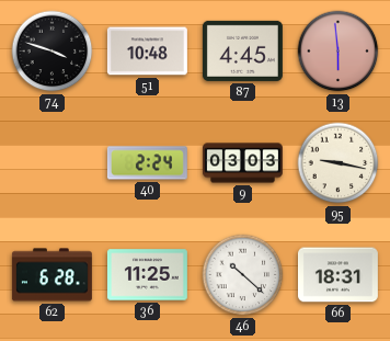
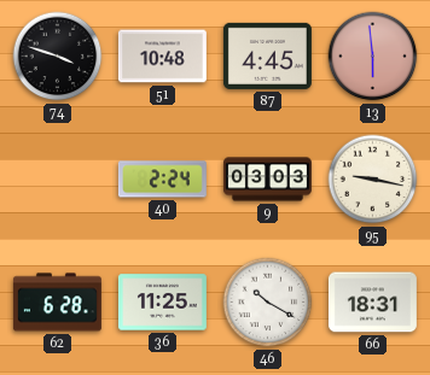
46: 10:22 -> 10:20
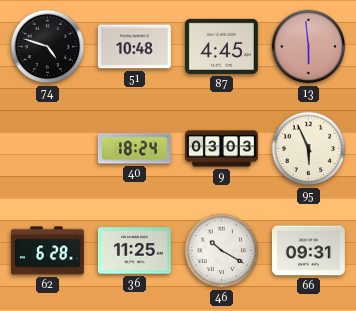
74: 3:48 -> 4:48
40: 2:24 -> 18:24
95: 9:17 -> 5:56
66: 18:31 -> 09:31
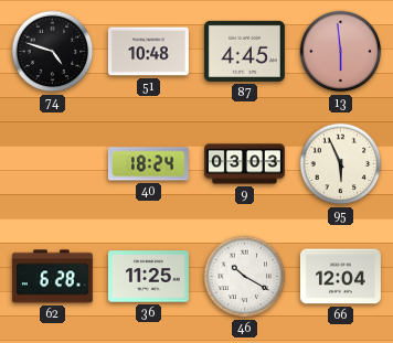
66: 09:31 -> 12:04
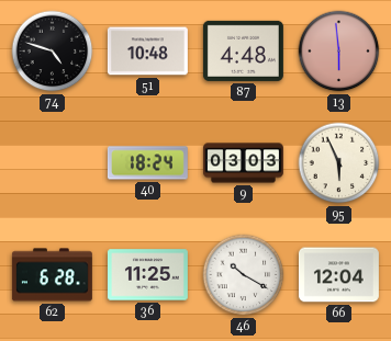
87: 4:45 -> 4:48
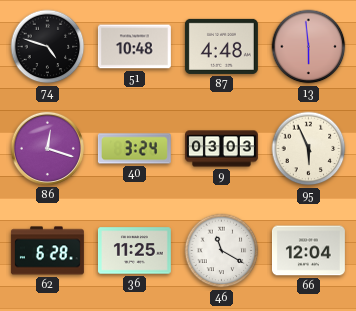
86: none -> 12:18
40: 18:24 -> 3:24
46: 10:20 -> 11:20
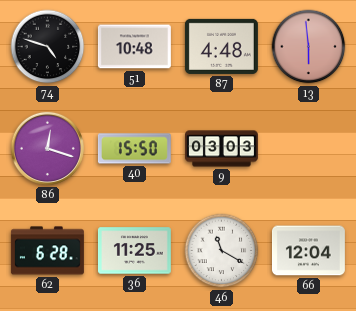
40: 3:24 -> 15:50
95: 5:56 -> none
